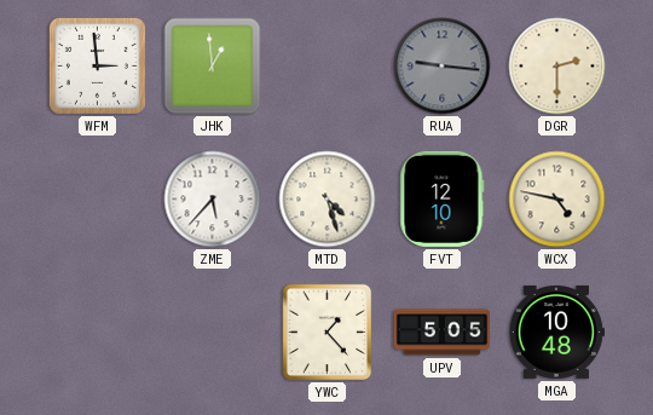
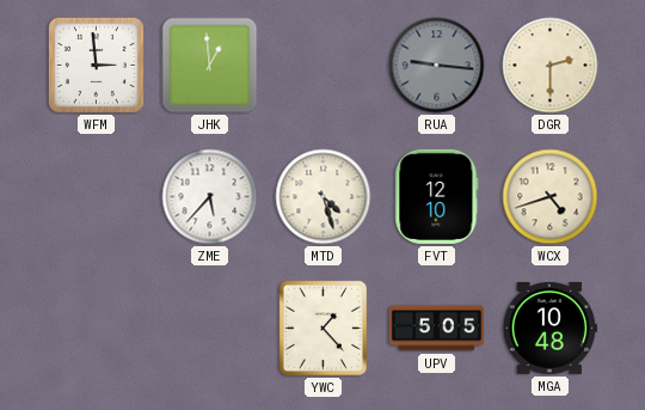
WCX: 4:47 -> 4:42
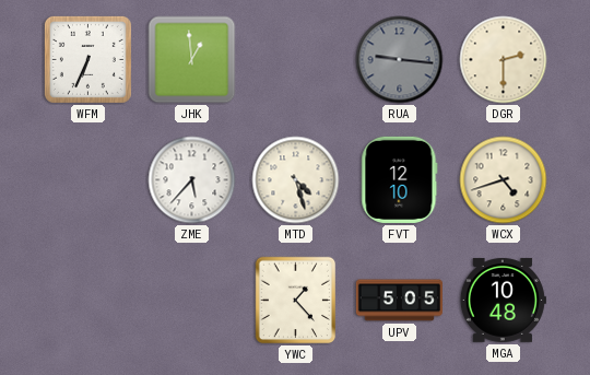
WFM: 2:59 -> 6:34
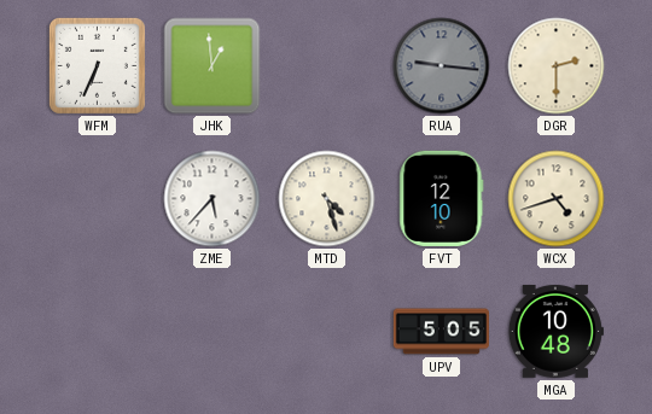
YWC: 1:23 -> none
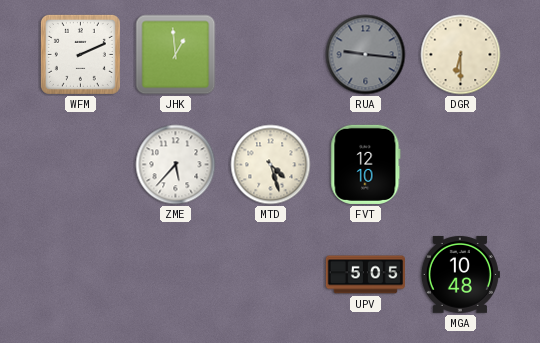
WFM: 6:34 -> 2:11
DGR: 2:30 -> 6:30
WCX: 4:42 -> none
